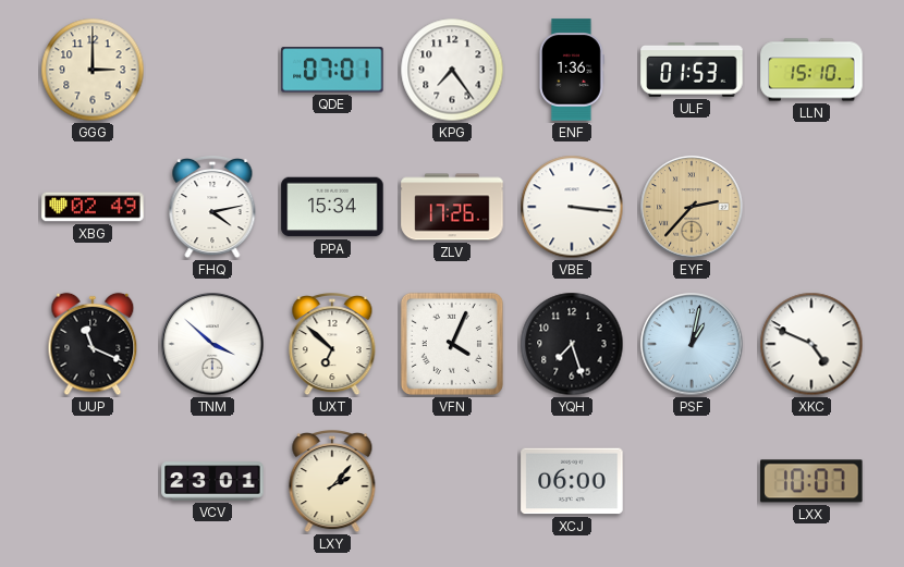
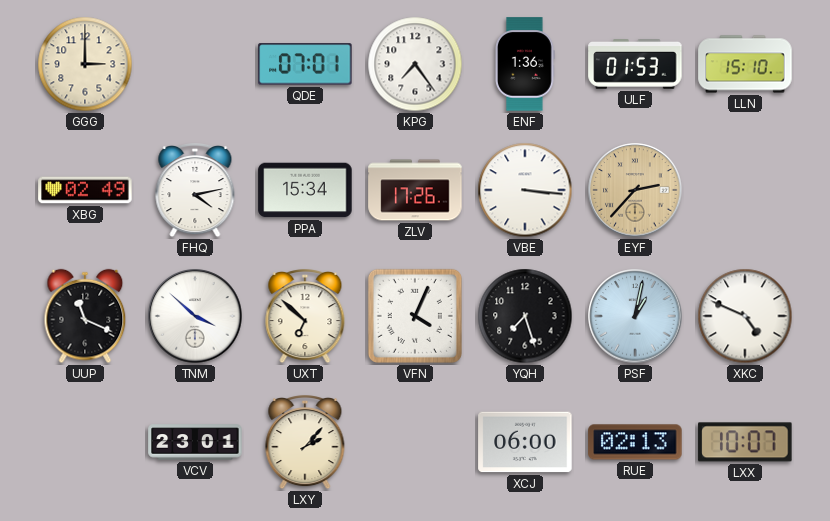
RUE: none -> 02:13
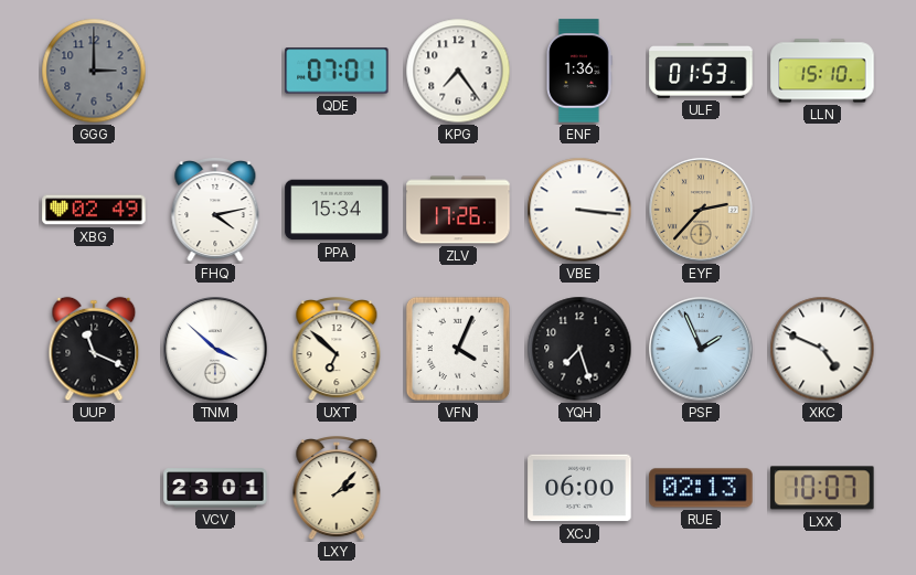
GGG dial: cream -> grey
PSF: 1:02 -> 1:56
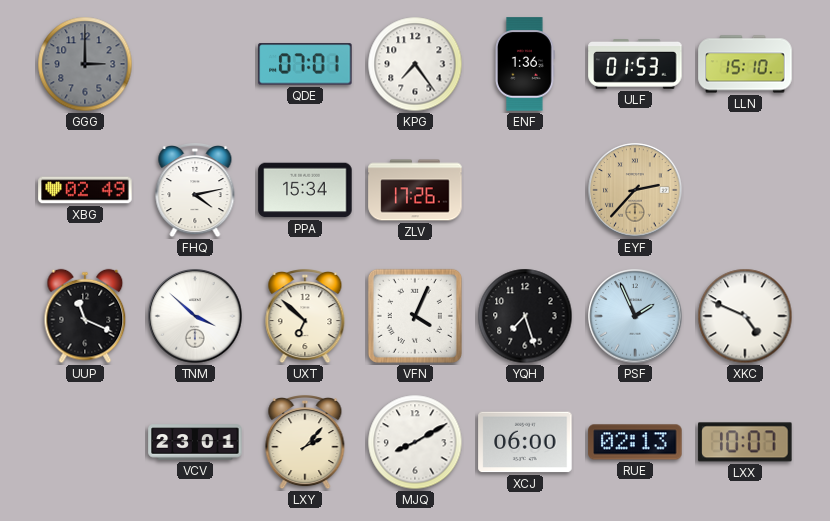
VBE: 3:16 -> none
MJQ: none -> 8:10
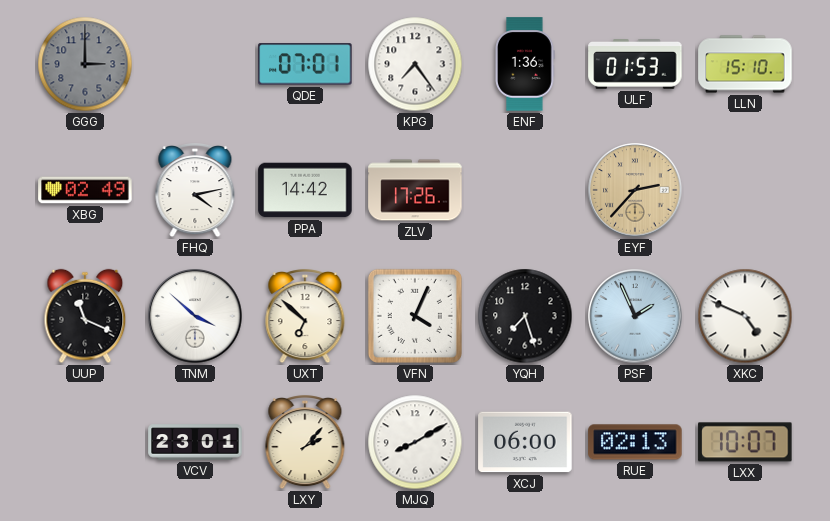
PPA: 15:34 -> 14:42
